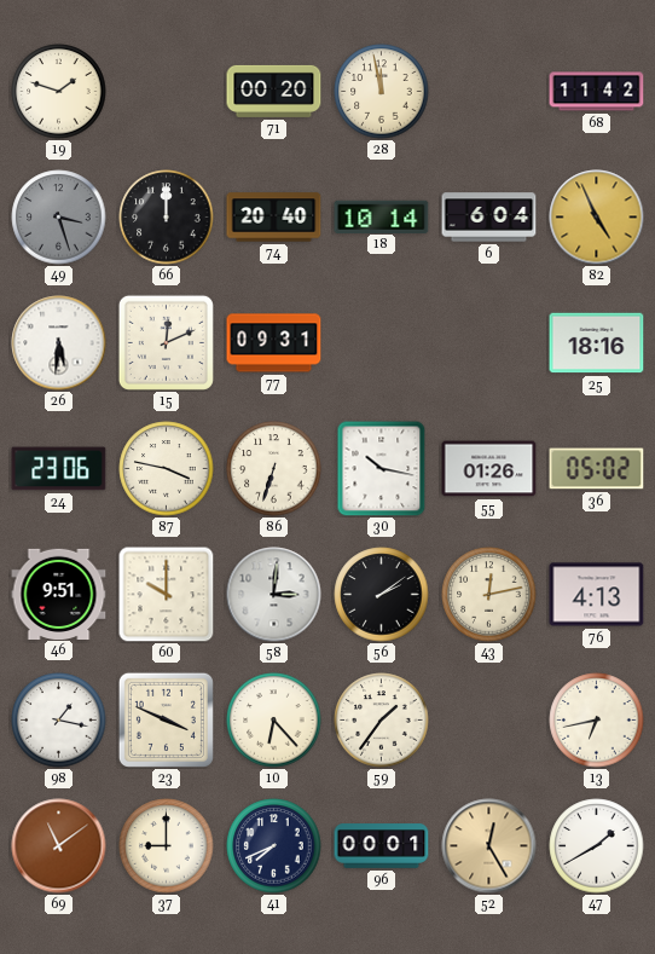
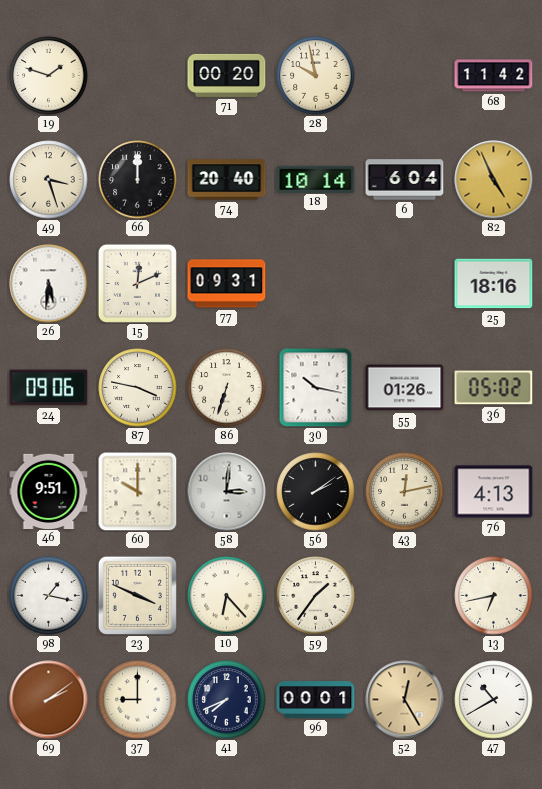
28: 11:58 -> 9:58
49 dial: grey -> cream
24: 23:06 -> 09:06
69: 11:09 -> 2:09
47: 1:40 -> 10:40
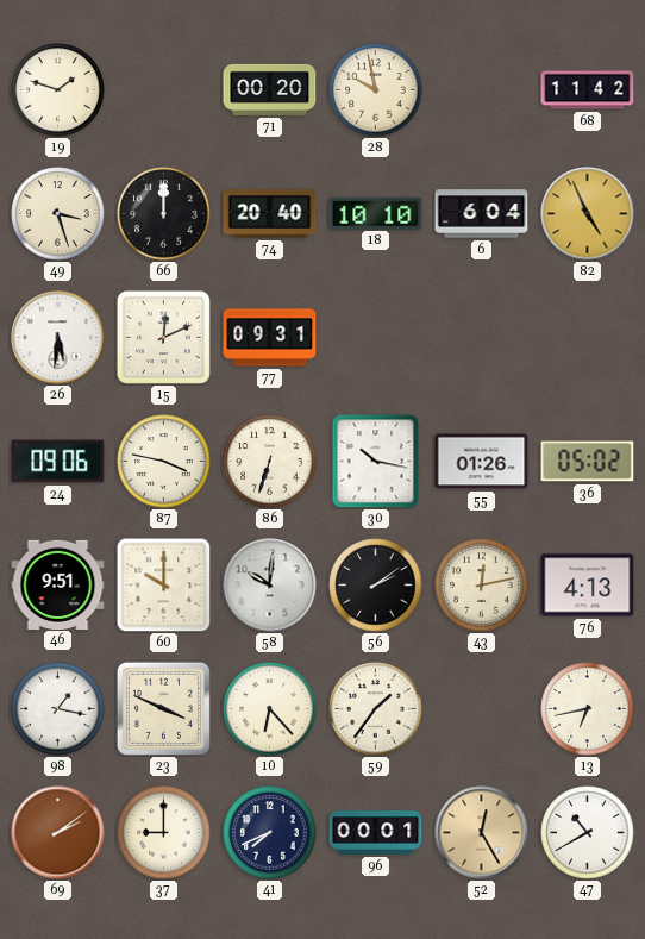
18: 10:14 -> 10:10
25: 18:16 -> none
58: 3:01 -> 10:01
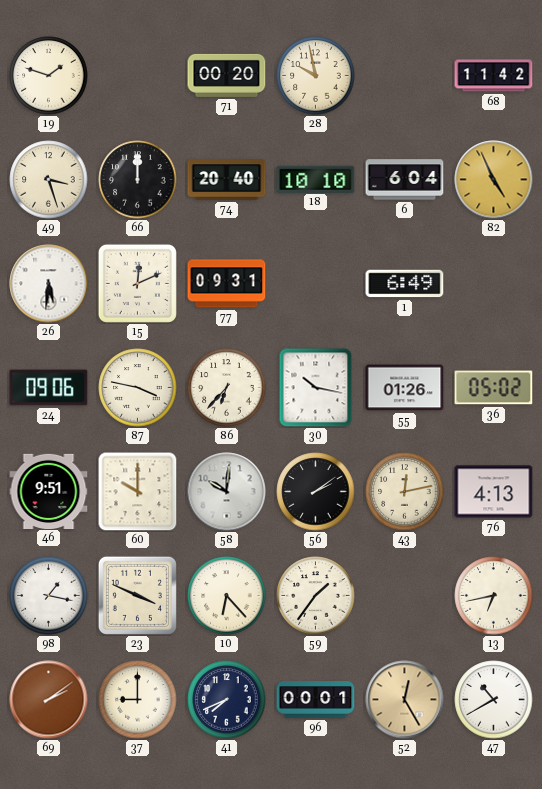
1: none -> 6:49
86: 6:33 -> 6:37
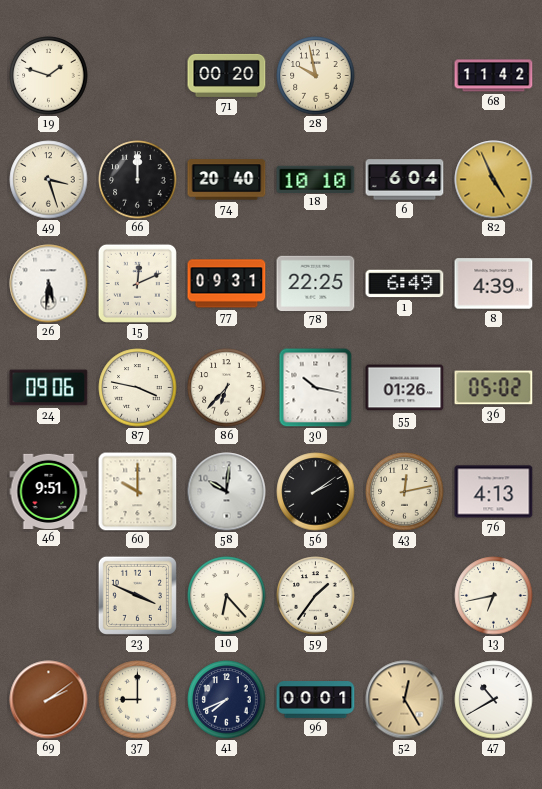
78: none -> 22:25
8: none -> 4:39
98: 1:17 -> none
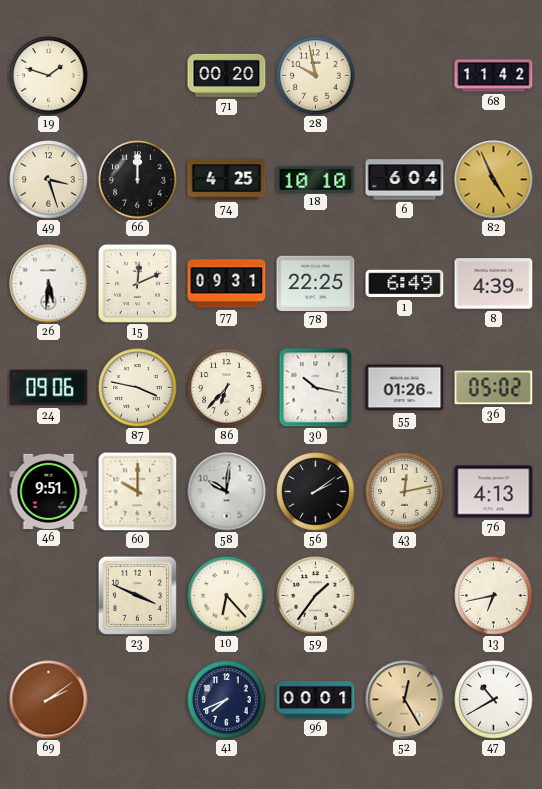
74: 20:40 -> 4:25
37: 9:00 -> none
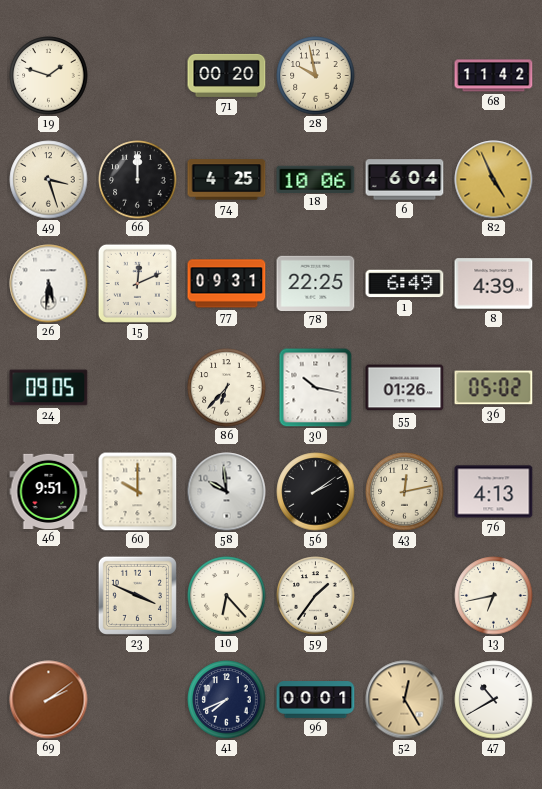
18: 10:10 -> 10:06
24: 09:06 -> 09:05
87: 3:47 -> none
58: 10:01 -> 9:59
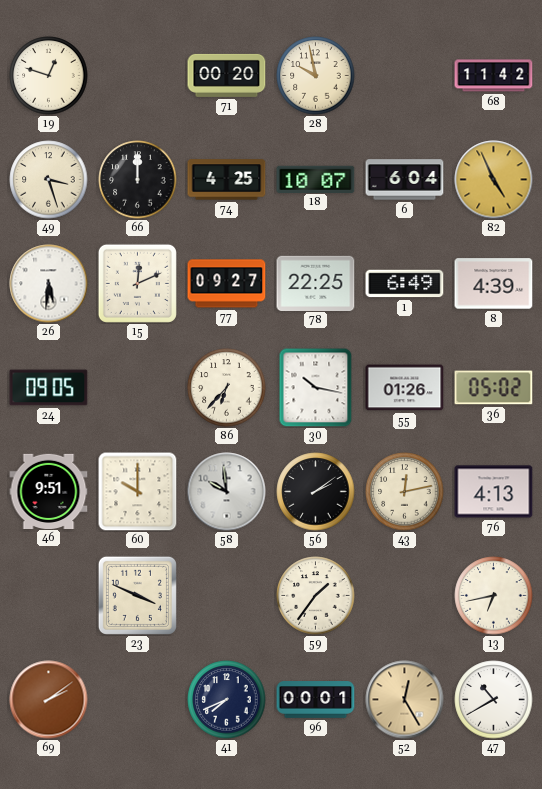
19: 1:48 -> 12:48
18: 10:06 -> 10:07
77: 09:31 -> 09:27
10: 6:23 -> none
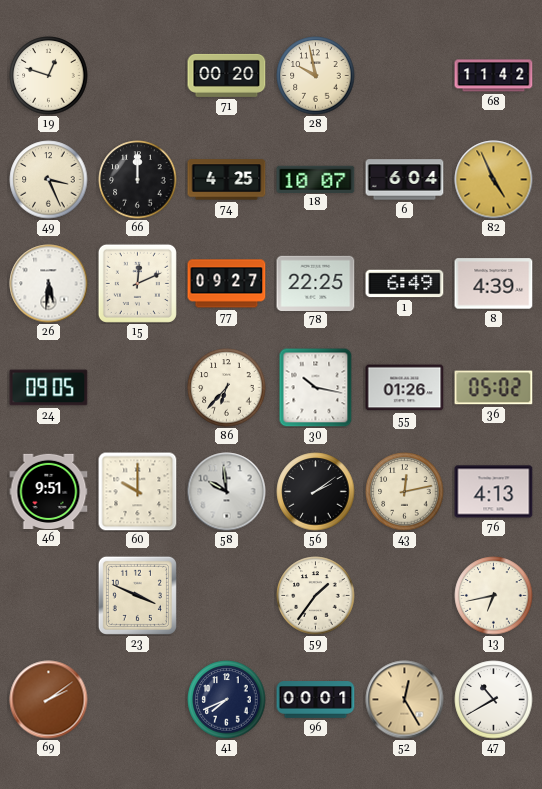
49: 3:27 -> 3:26
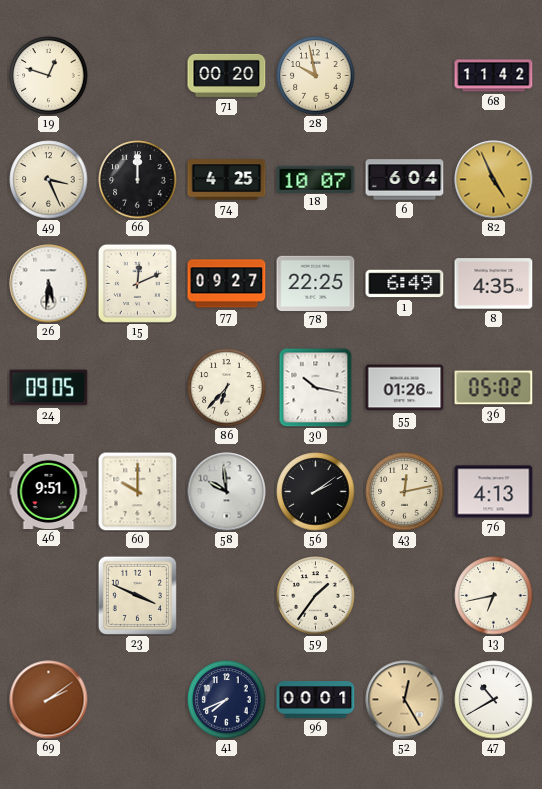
8: 4:39 -> 4:35
